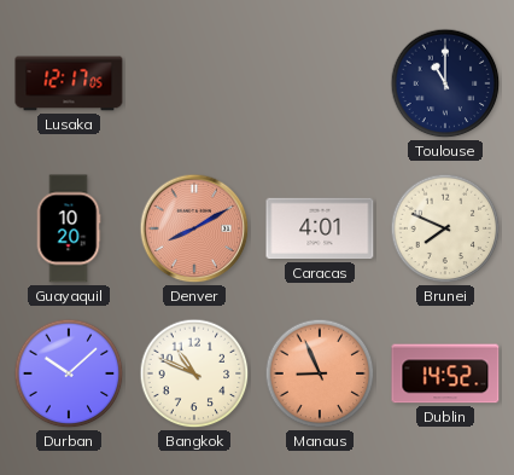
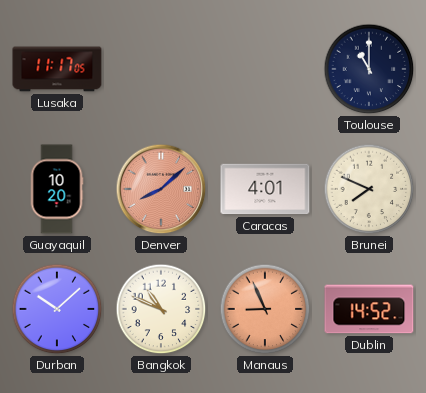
Lusaka: 12:17 -> 11:17
Denver: 8:10 -> 8:08
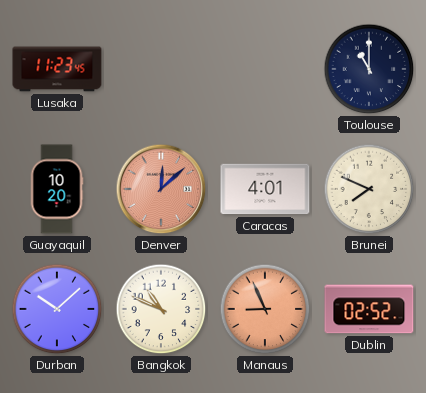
Lusaka: 11:17 -> 11:23
Denver: 8:08 -> 12:08
Dublin: 14:52 -> 02:52
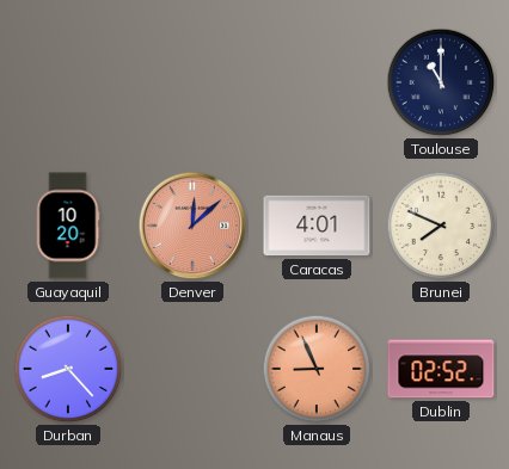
Lusaka: 11:23 -> none
Durban: 10:08 -> 8:23
Bangkok: 10:49 -> none
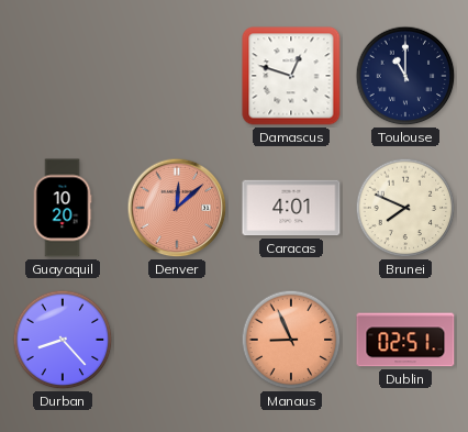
Damascus: none -> 12:48
Dublin: 02:52 -> 02:51
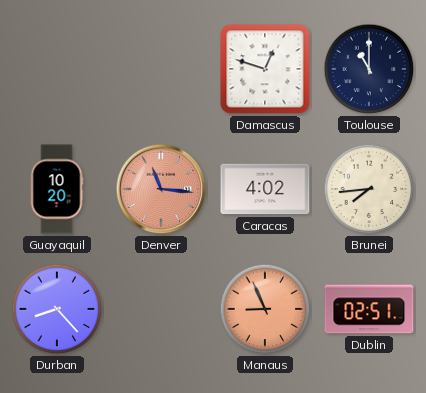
Denver: 12:08 -> 11:16
Caracas: 4:01 -> 4:02
Brunei: 7:49 -> 7:44
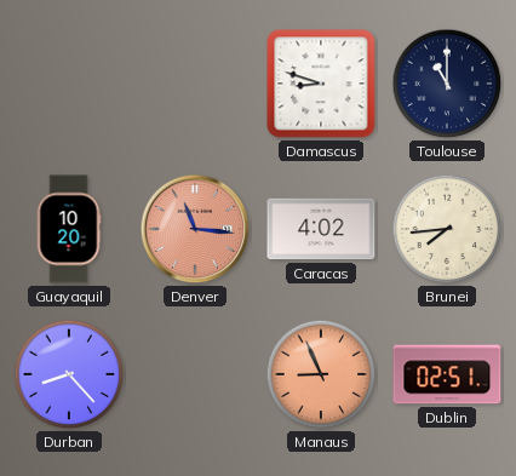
Damascus: 12:48 -> 8:48
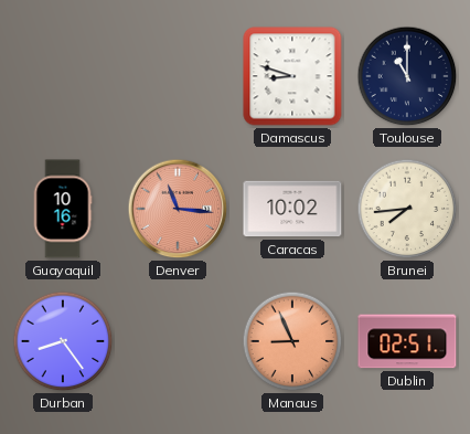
Guayaquil: 10:20 -> 10:16
Caracas: 4:02 -> 10:02
Durban: 8:23 -> 8:24
